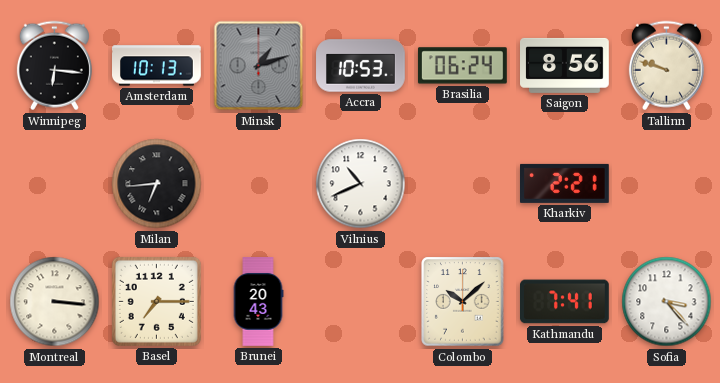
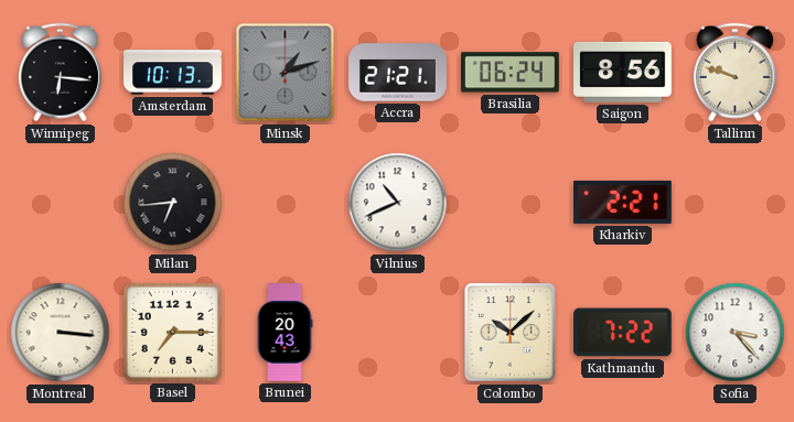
Accra: 10:53 -> 21:21
Kathmandu: 7:41 -> 7:22
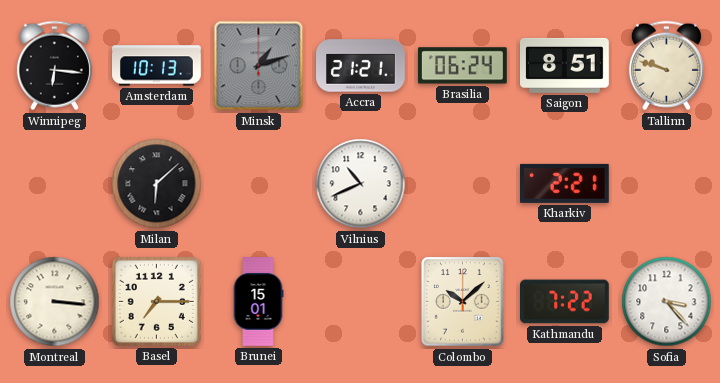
Saigon: 8:56 -> 8:51
Milan: 6:44 -> 6:08
Brunei: 20:43 -> 15:01
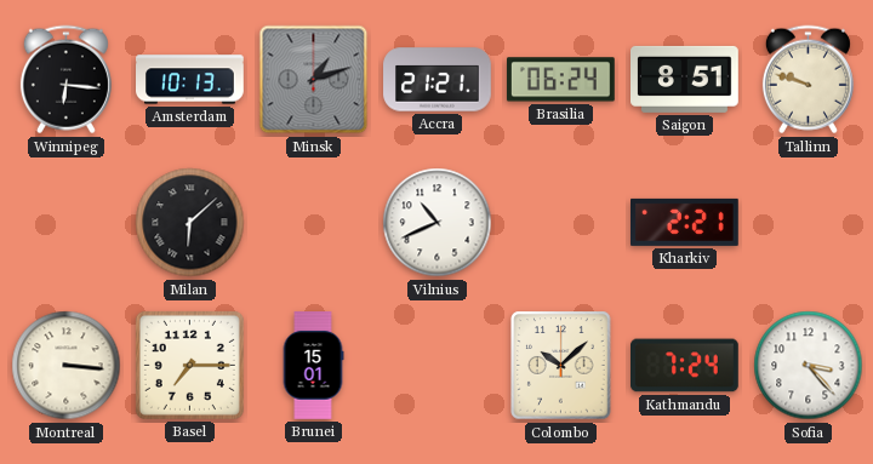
Kathmandu: 7:22 -> 7:24
